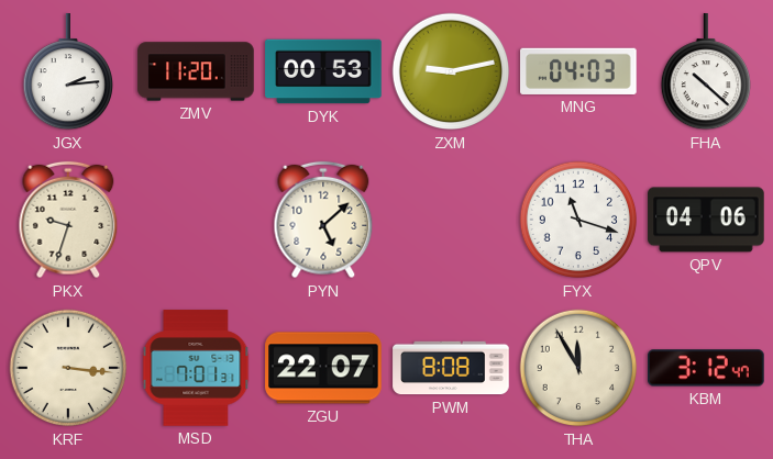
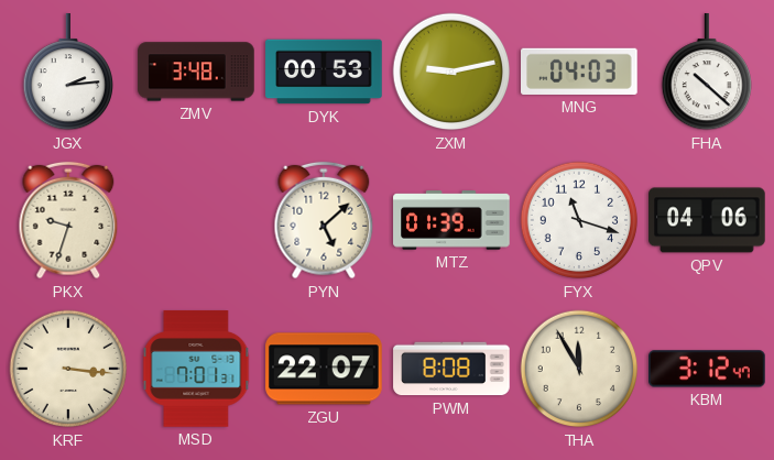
ZMV: 11:20 -> 3:48
MTZ: none -> 01:39
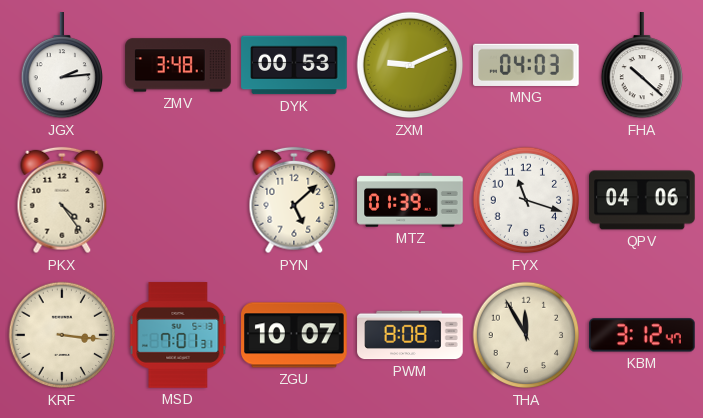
ZXM: 9:13 -> 9:11
PKX: 9:33 -> 4:24
ZGU: 22:07 -> 10:07
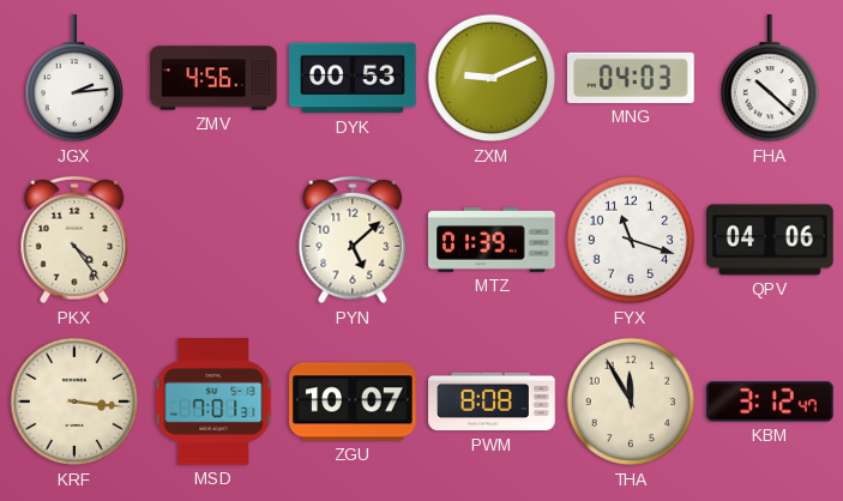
ZMV: 3:48 -> 4:56
